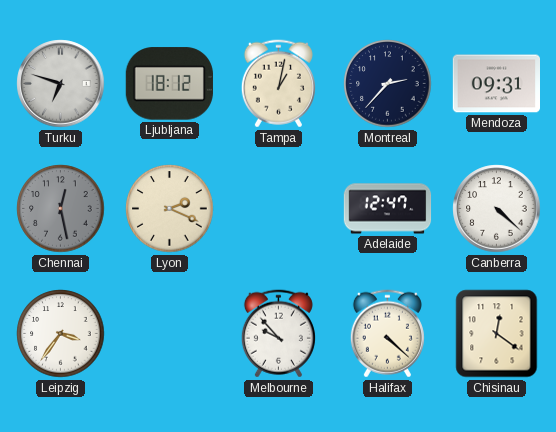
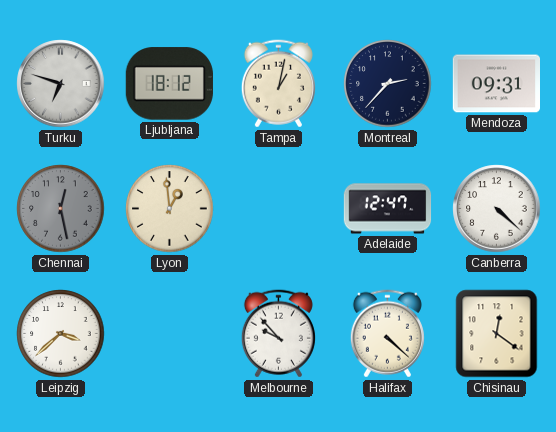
Lyon: 2:19 -> 12:59
Leipzig: 3:36 -> 3:38
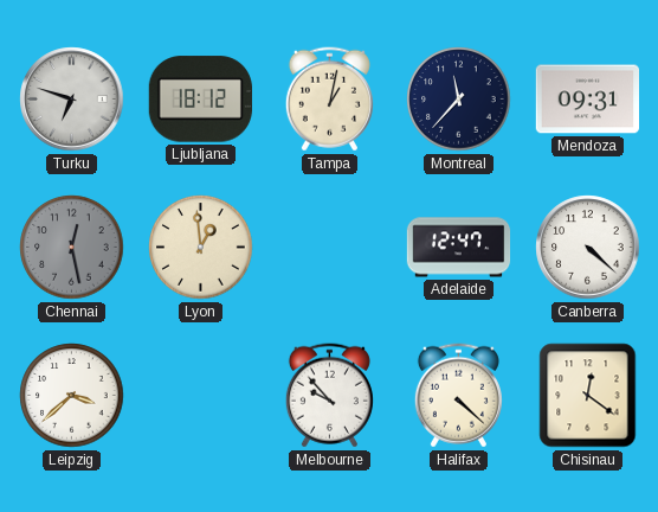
Montreal: 2:37 -> 11:37
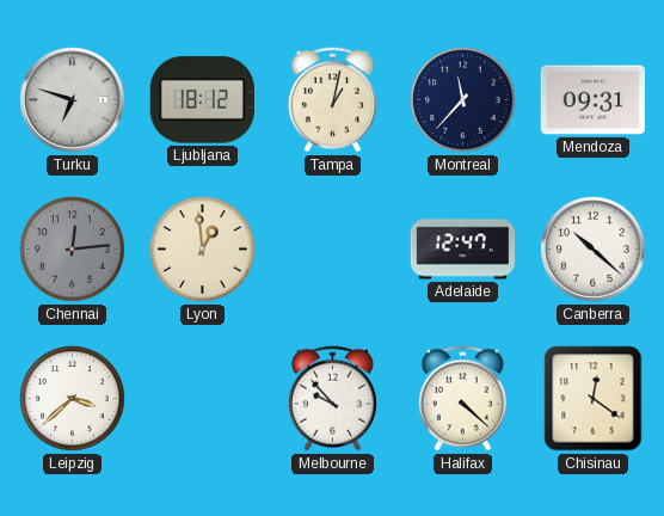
Chennai: 12:28 -> 12:14
Canberra: 4:22 -> 10:22
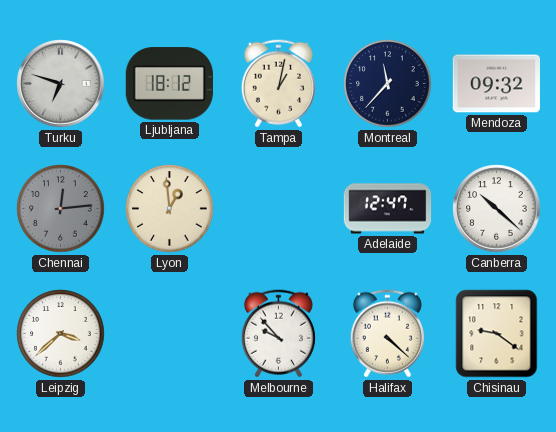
Mendoza: 09:31 -> 09:32
Chisinau: 12:21 -> 9:21
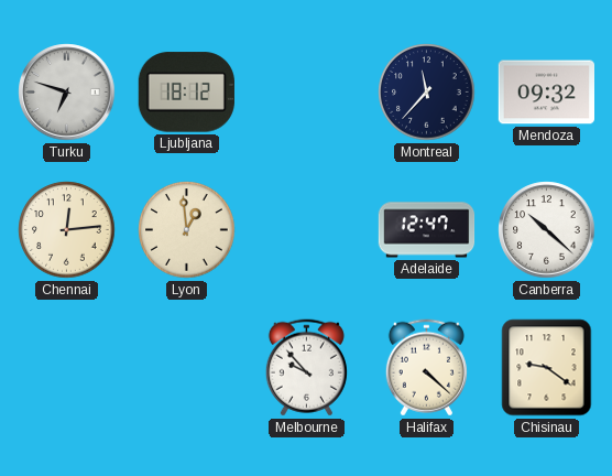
Tampa: 1:02 -> none
Chennai dial: grey -> cream
Leipzig: 3:38 -> none
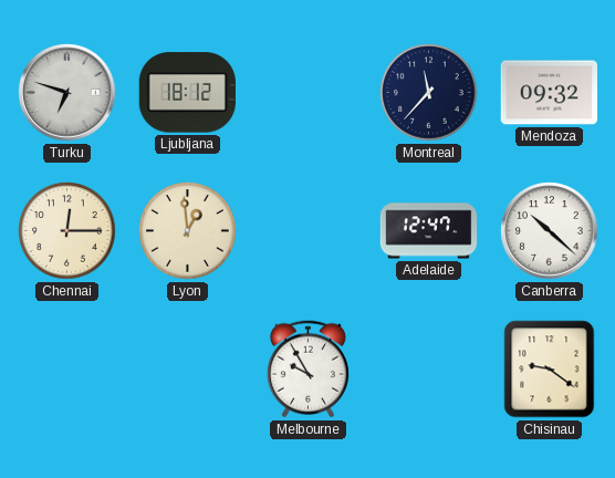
Chennai: 12:14 -> 12:15
Melbourne: 9:53 -> 9:55
Halifax: 4:22 -> none
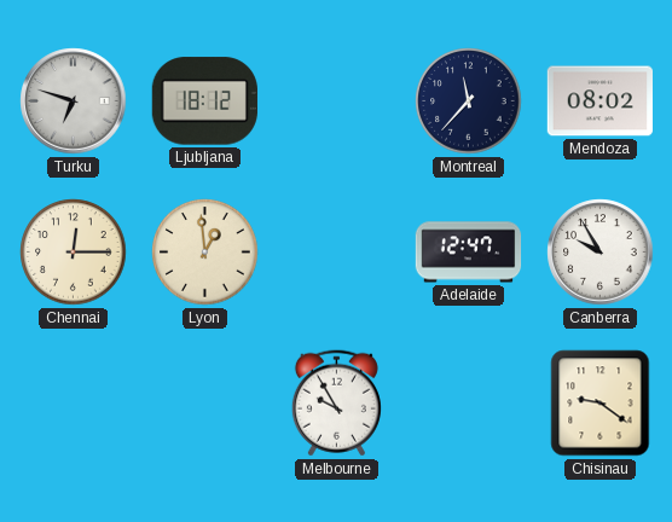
Mendoza: 09:32 -> 08:02
Canberra: 10:22 -> 9:55
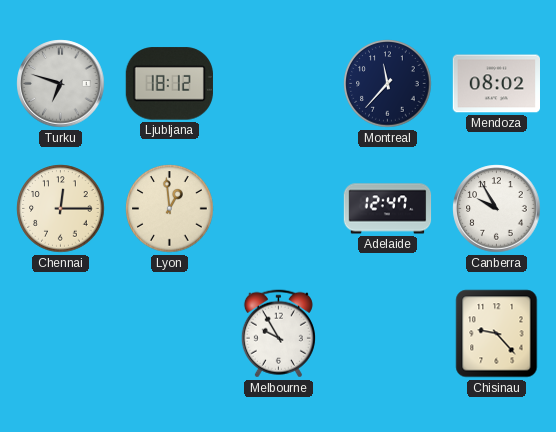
Chisinau: 9:21 -> 9:23
